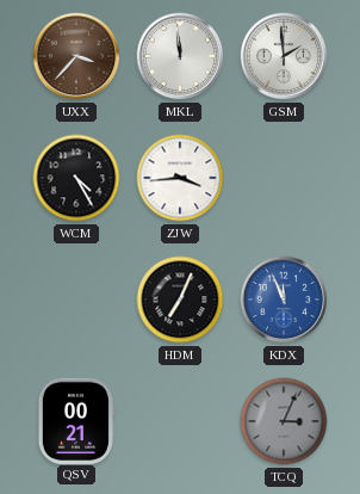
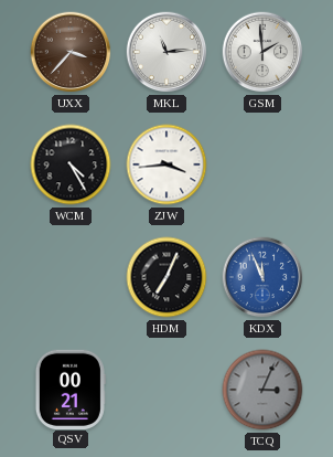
MKL: 11:59 -> 11:14
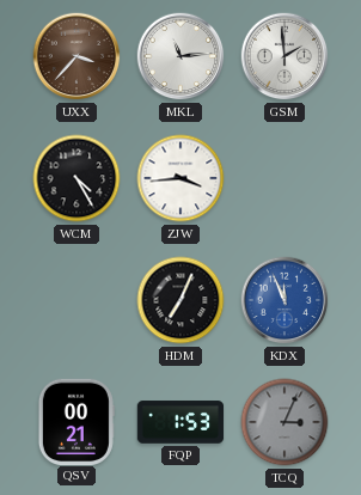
FQP: none -> 1:53
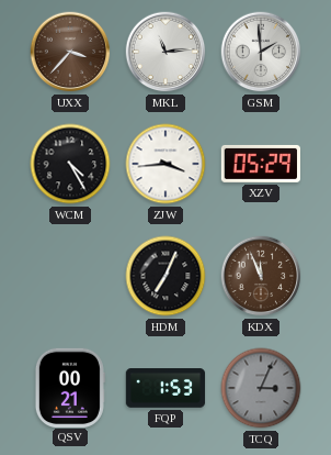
XZV: none -> 05:29
KDX dial: blue -> brown
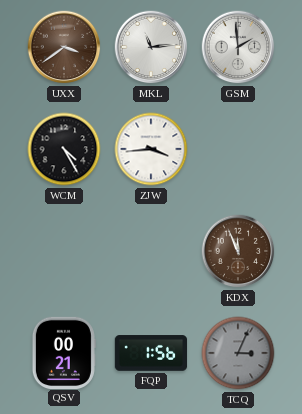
UXX: 3:37 -> 3:39
XZV: 05:29 -> none
HDM: 7:04 -> none
FQP: 1:53 -> 1:56
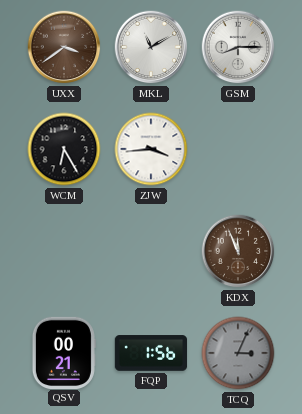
MKL: 11:14 -> 11:10
GSM: 1:59 -> 8:15
WCM: 4:25 -> 6:25
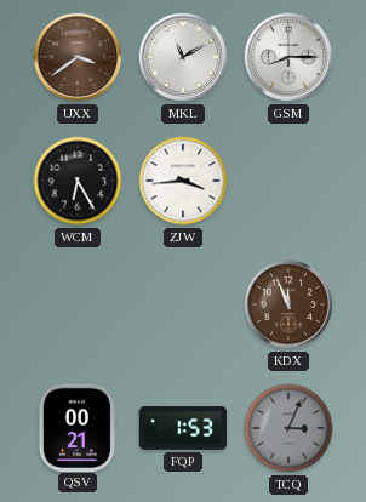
FQP: 1:56 -> 1:53
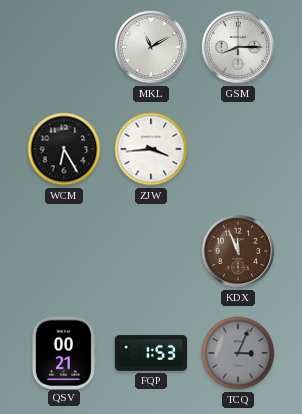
UXX: 3:39 -> none
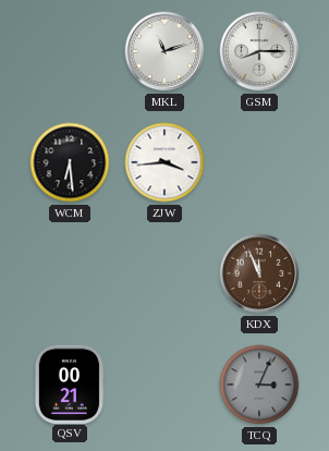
MKL: 11:10 -> 11:12
WCM: 6:25 -> 6:29
FQP: 1:53 -> none
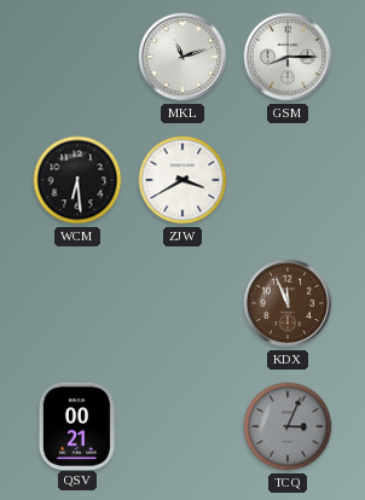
ZJW: 3:44 -> 3:40
